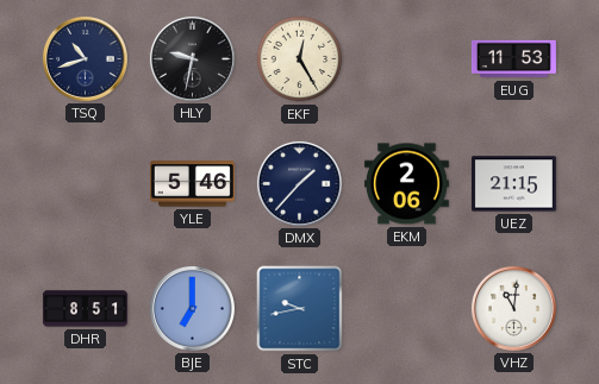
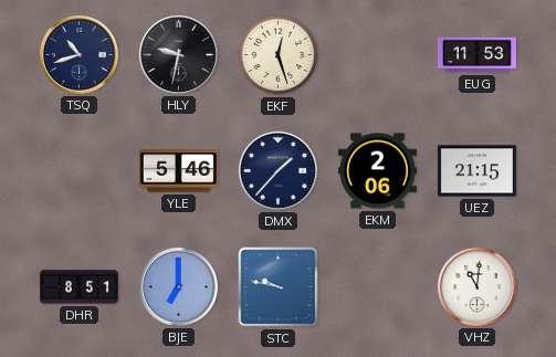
EKF: 12:25 -> 12:27
STC: 9:43 -> 9:47
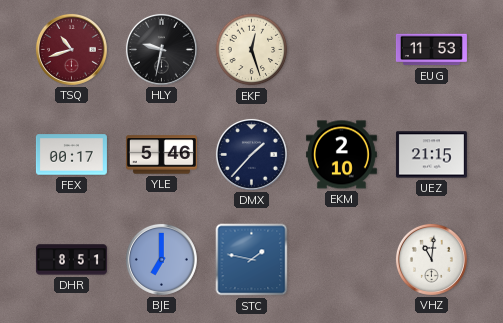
TSQ dial: navy -> burgundy
FEX: none -> 00:17
EKM: 2:06 -> 2:10
STC: 9:47 -> 1:47
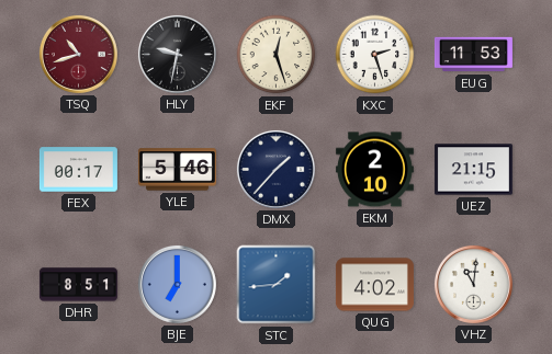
KXC: none -> 2:27
STC: 1:47 -> 1:44
QUG: none -> 4:02
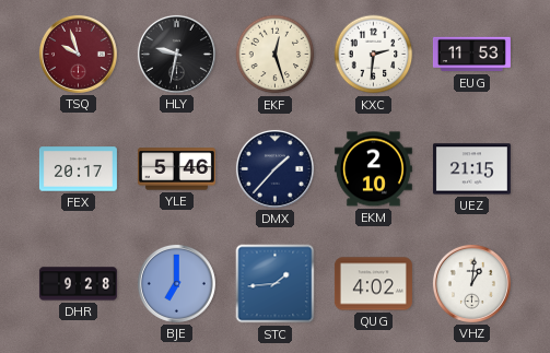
TSQ: 10:42 -> 9:57
KXC: 2:27 -> 2:31
FEX: 00:17 -> 20:17
DHR: 8:51 -> 9:28
VHZ: 11:01 -> 1:01
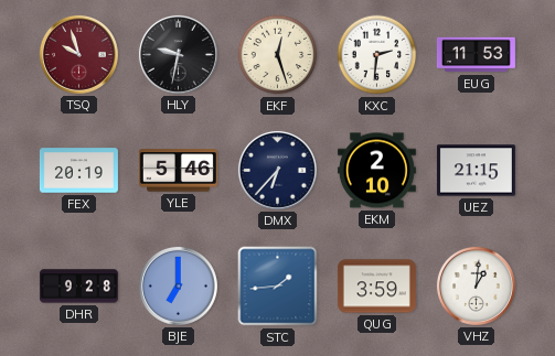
FEX: 20:17 -> 20:19
DMX: 1:37 -> 6:37
QUG: 4:02 -> 3:59
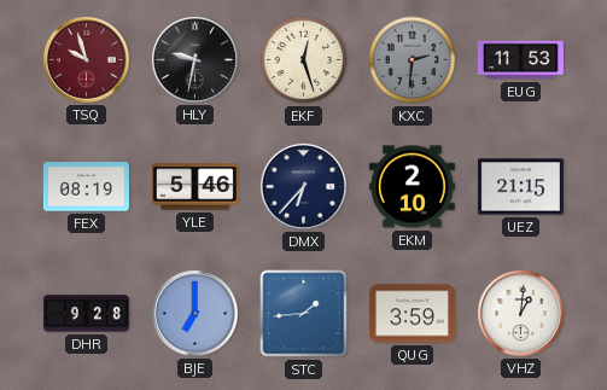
KXC dial: white -> grey
FEX: 20:19 -> 08:19
